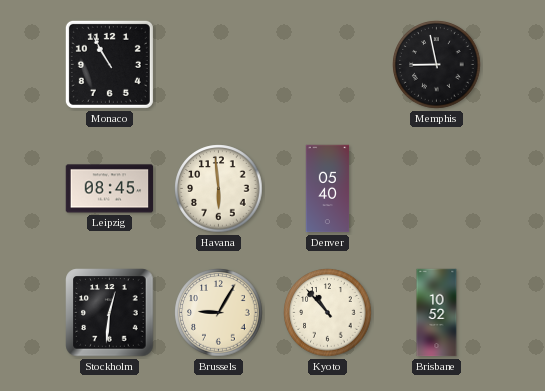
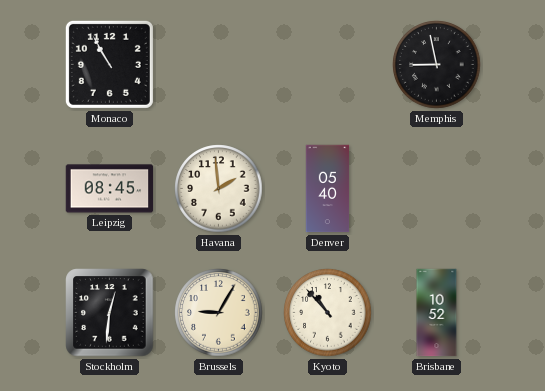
Havana: 5:59 -> 1:59
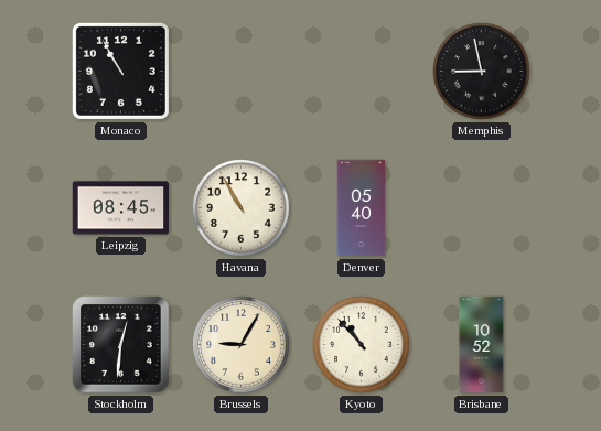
Havana: 1:59 -> 10:55
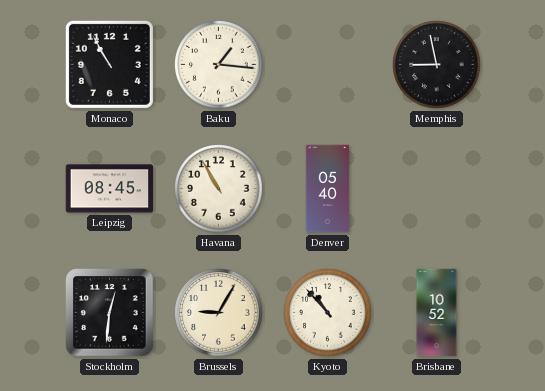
Baku: none -> 1:16
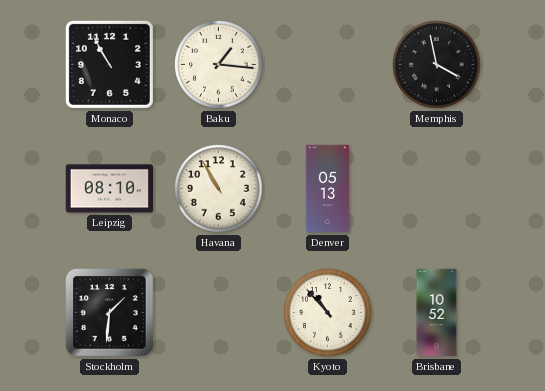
Memphis: 8:58 -> 3:58
Leipzig: 08:45 -> 08:10
Denver: 05:40 -> 05:13
Stockholm: 12:31 -> 1:31
Brussels: 9:05 -> none
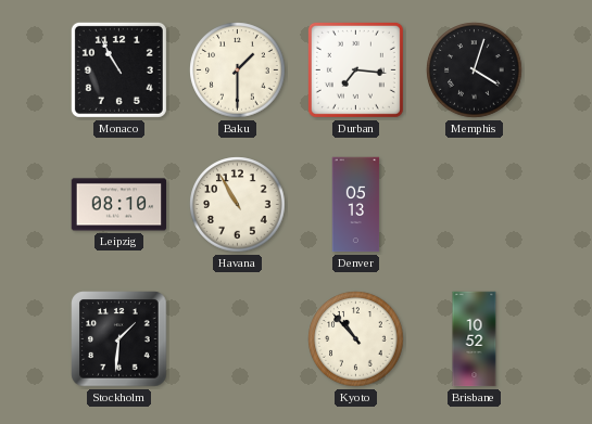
Baku: 1:16 -> 1:30
Durban: none -> 7:16
Memphis: 3:58 -> 4:03
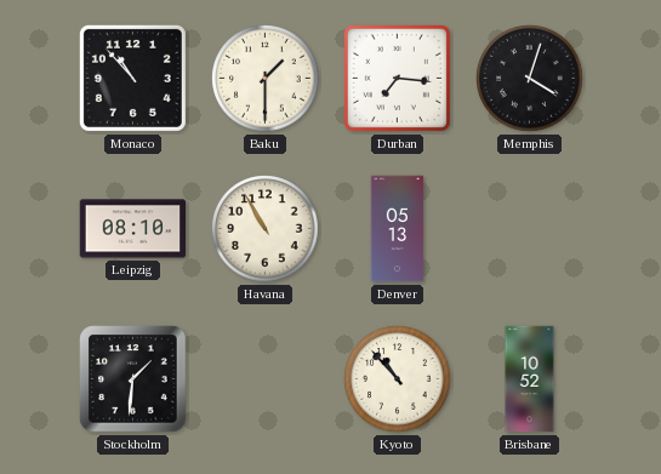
Monaco: 10:55 -> 10:53
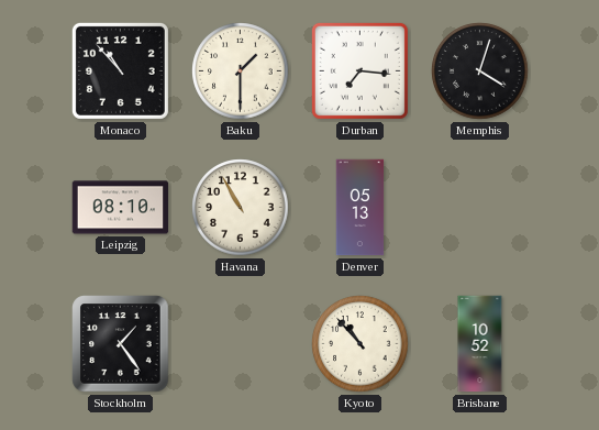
Stockholm: 1:31 -> 1:24
